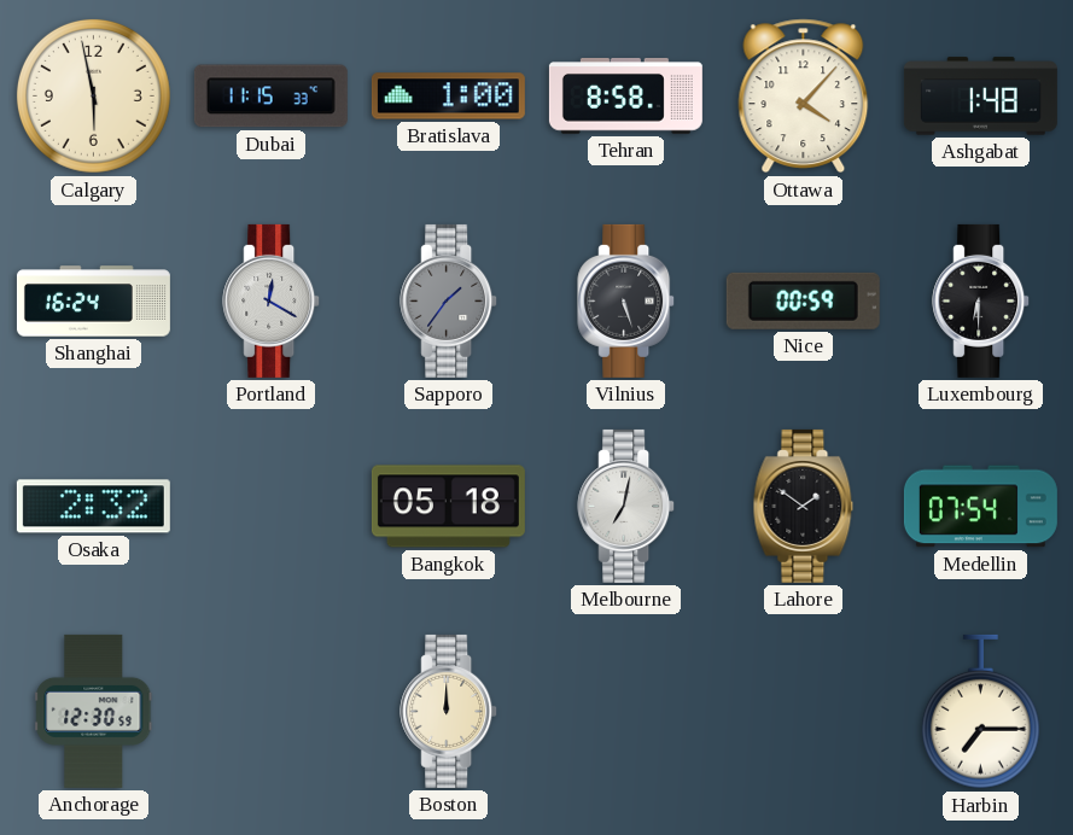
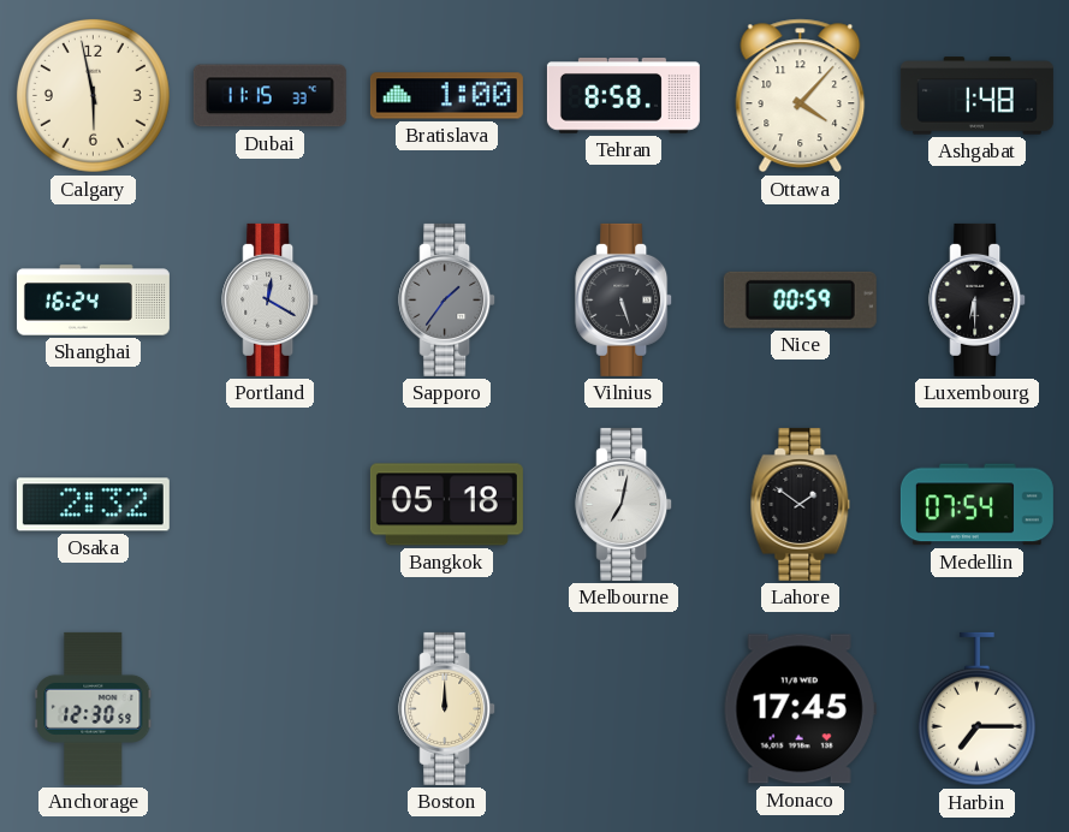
Monaco: none -> 17:45
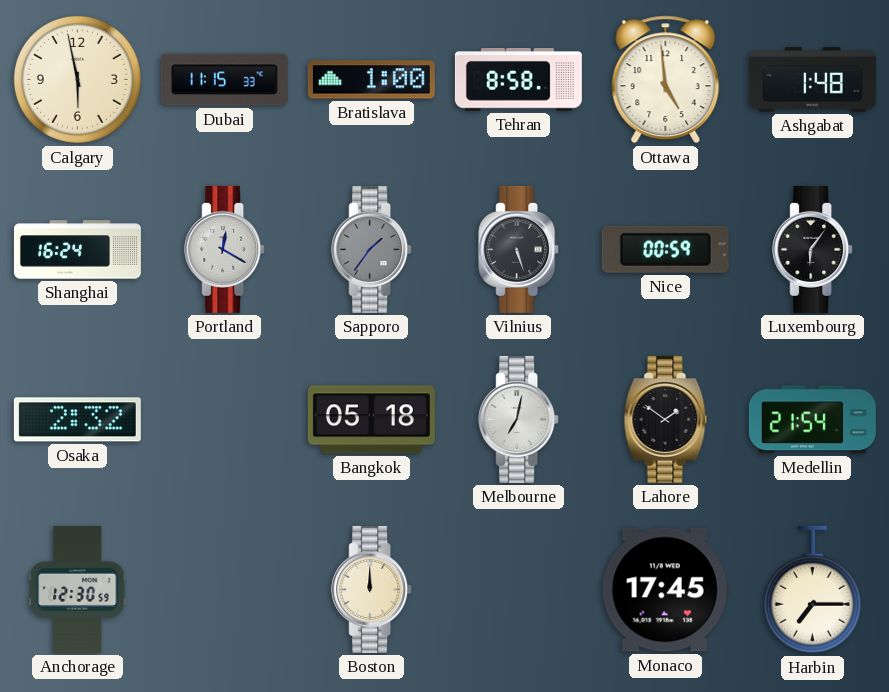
Ottawa: 4:07 -> 4:59
Luxembourg: 6:30 -> 6:06
Medellin: 07:54 -> 21:54
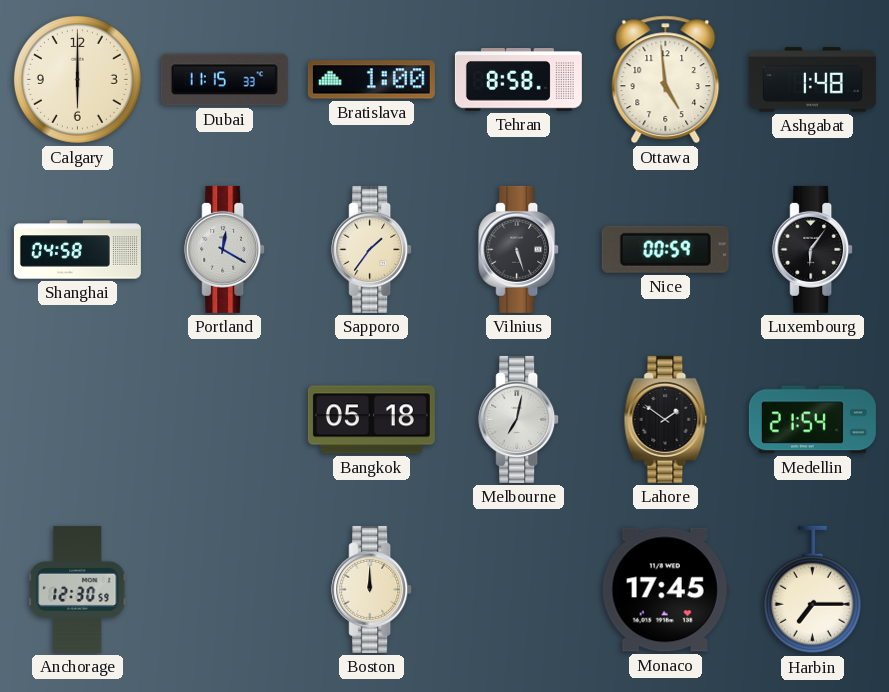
Calgary: 5:58 -> 6:00
Shanghai: 16:24 -> 04:58
Sapporo dial: grey -> cream
Osaka: 2:32 -> none
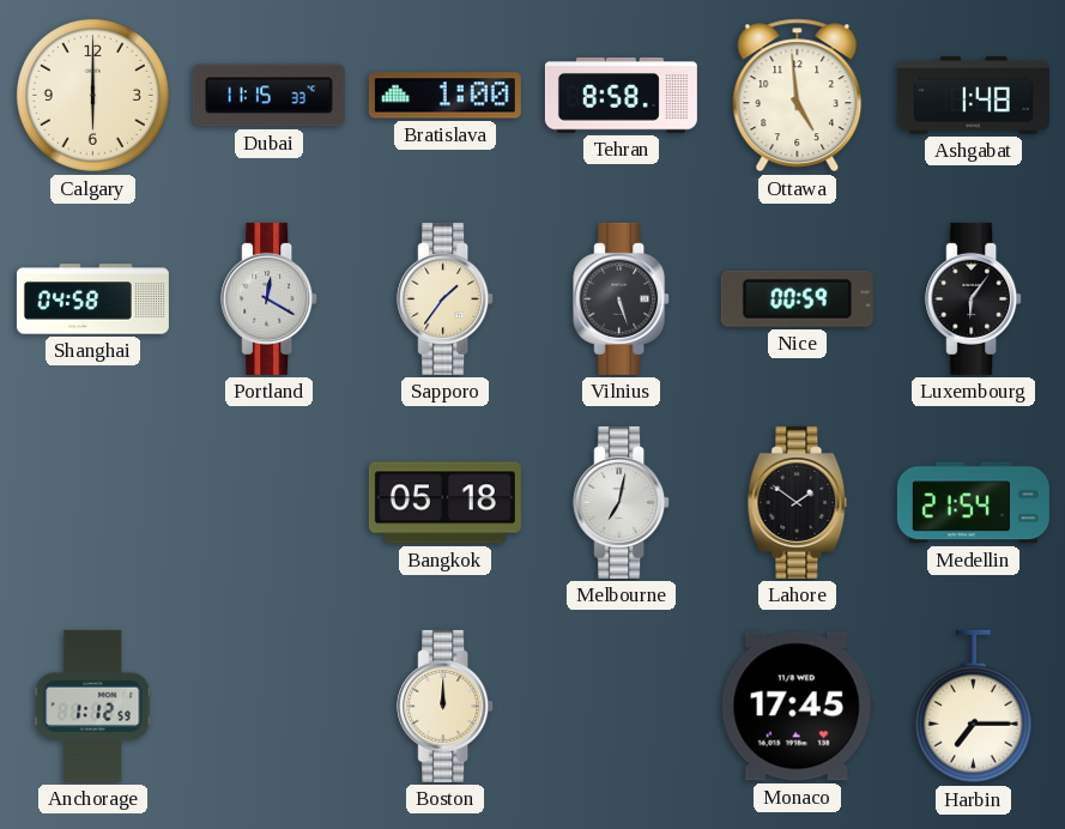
Anchorage: 12:30 -> 1:12
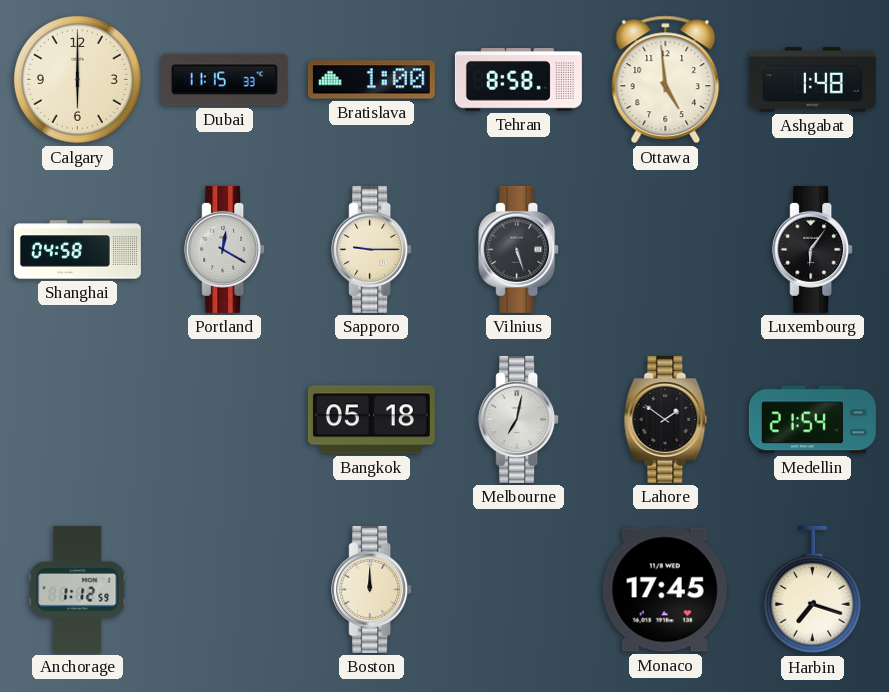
Sapporo: 1:36 -> 9:15
Nice: 00:59 -> none
Harbin: 7:15 -> 7:18
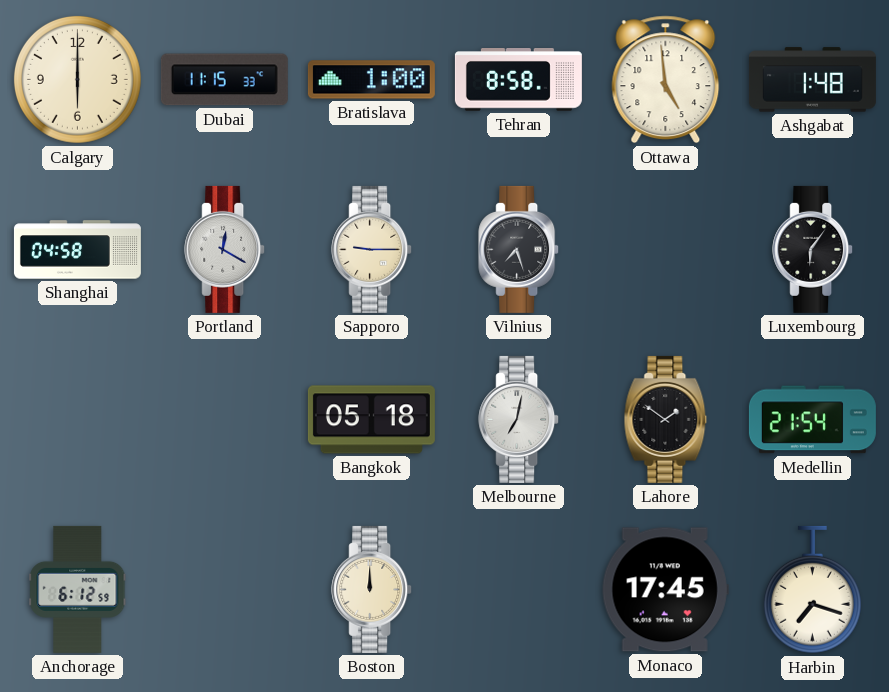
Vilnius: 5:27 -> 7:27
Anchorage: 1:12 -> 6:12
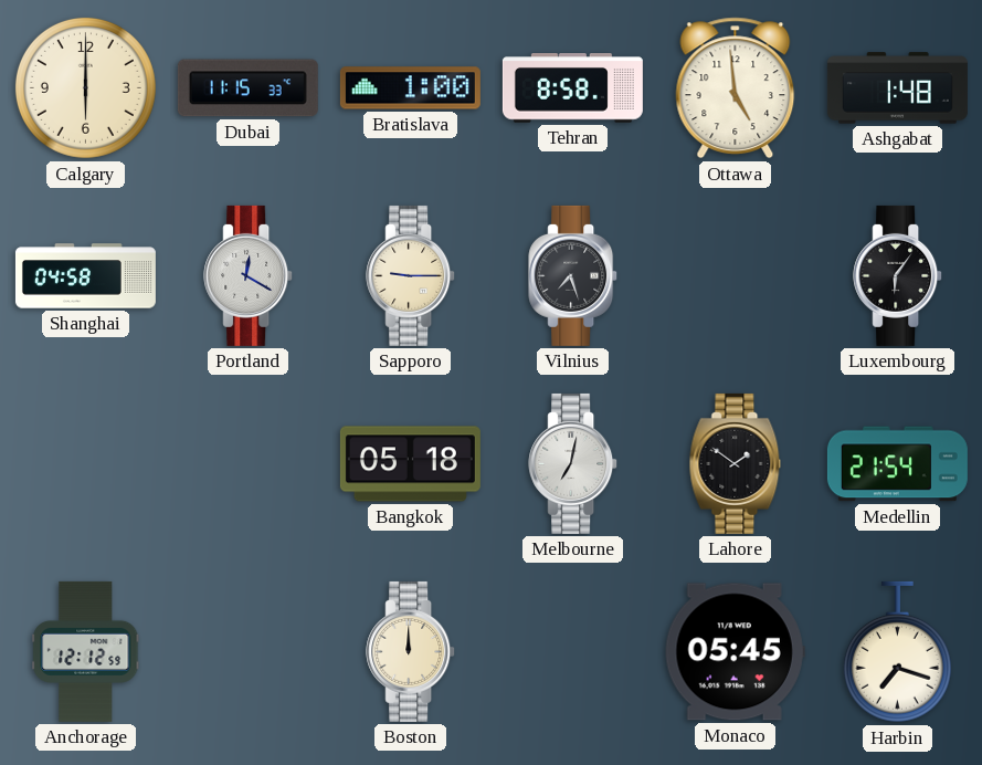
Anchorage: 6:12 -> 12:12
Monaco: 17:45 -> 05:45
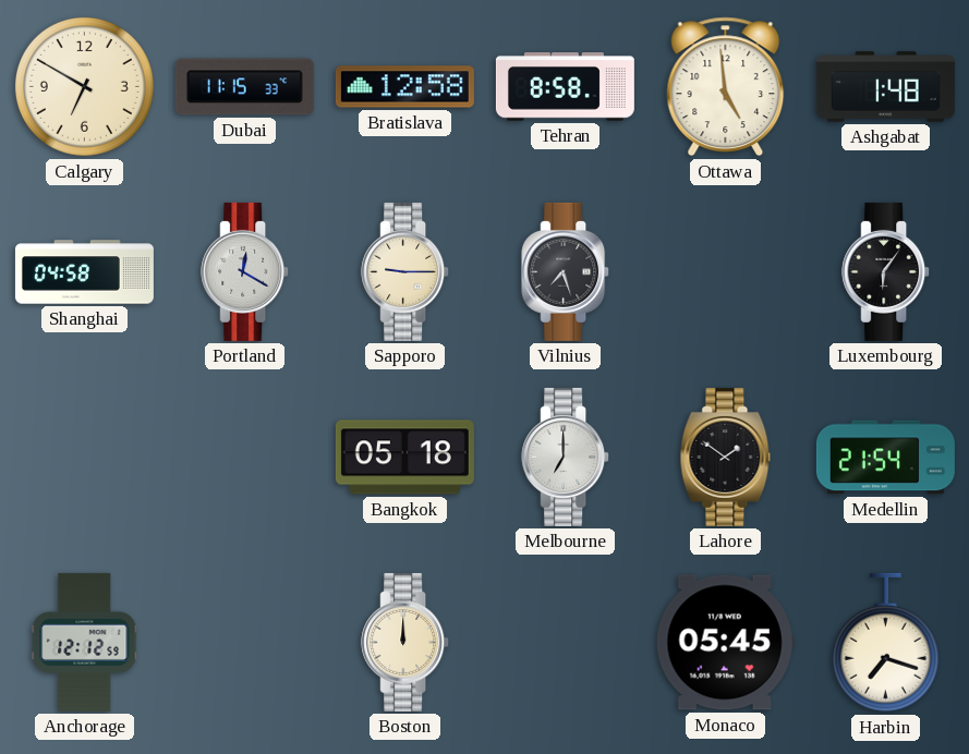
Calgary: 6:00 -> 6:50
Bratislava: 1:00 -> 12:58
Melbourne: 7:02 -> 7:00
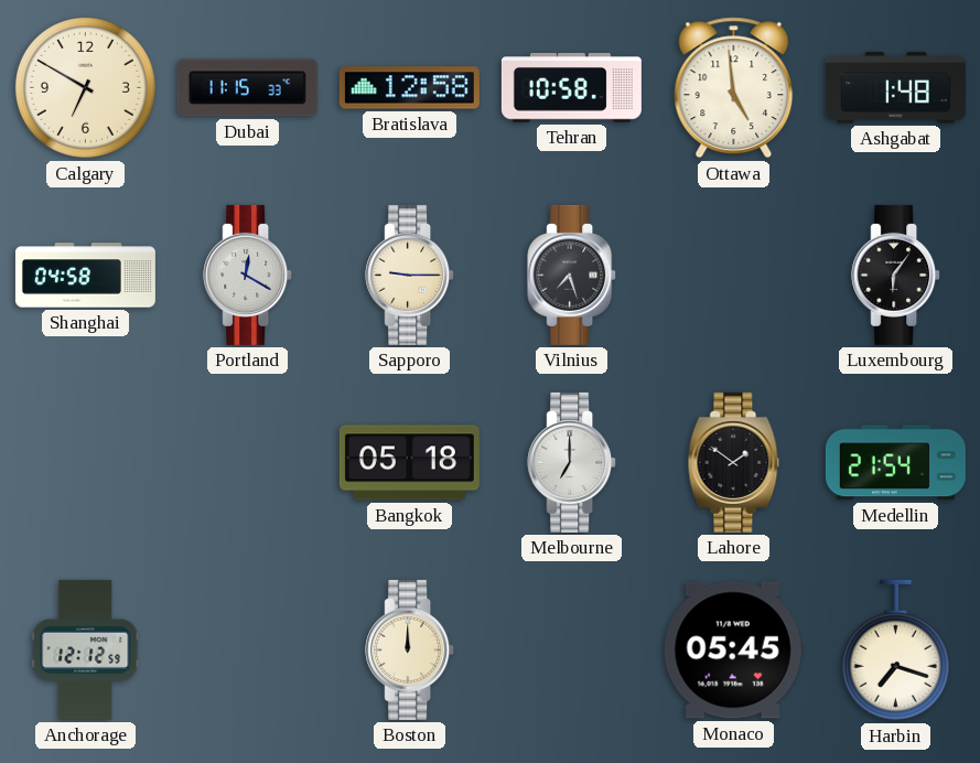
Tehran: 8:58 -> 10:58
